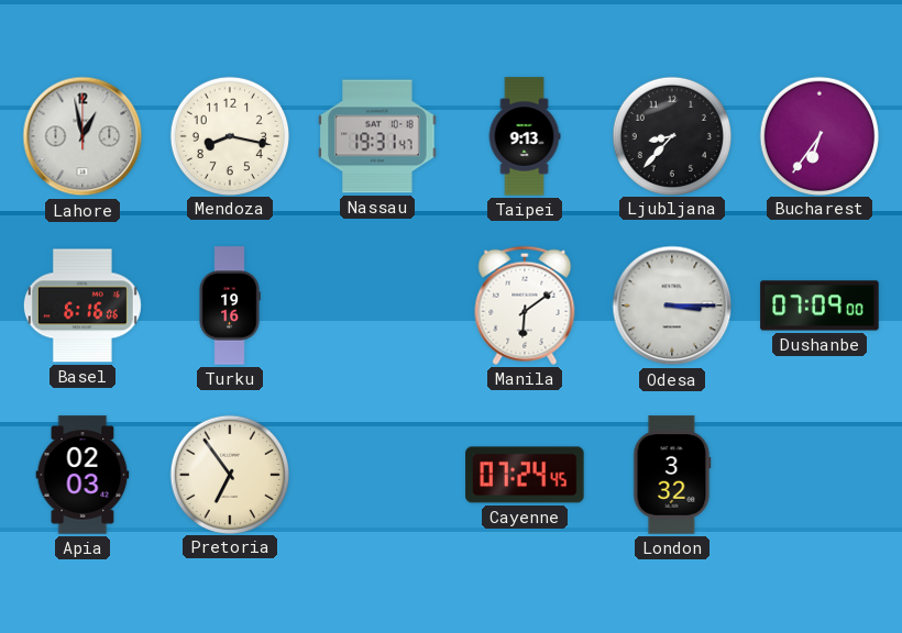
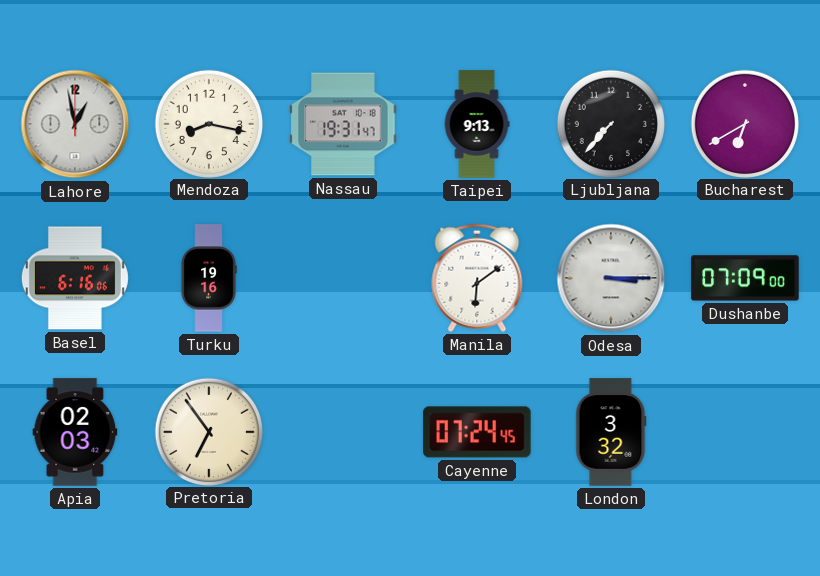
Ljubljana: 8:37 -> 7:37
Bucharest: 6:36 -> 6:40
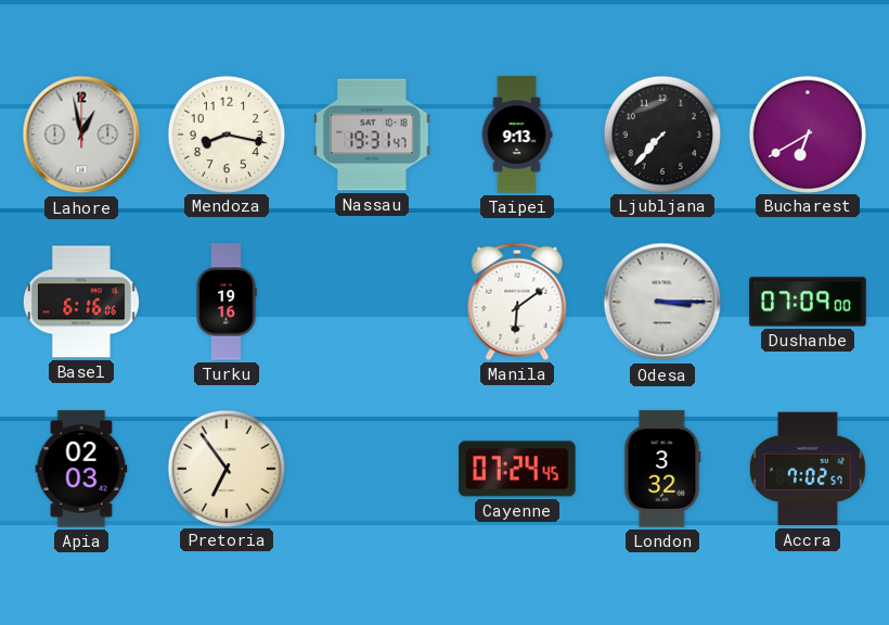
Accra: none -> 7:02
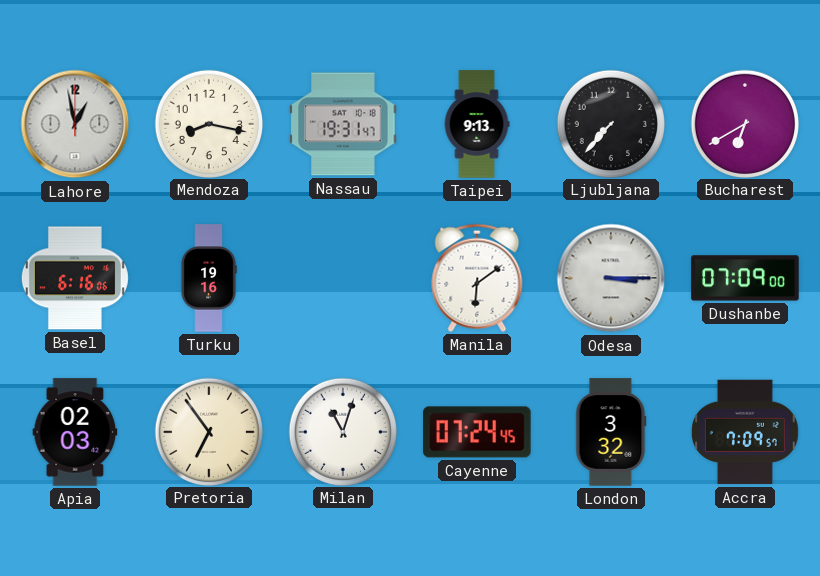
Milan: none -> 11:03
Accra: 7:02 -> 7:09
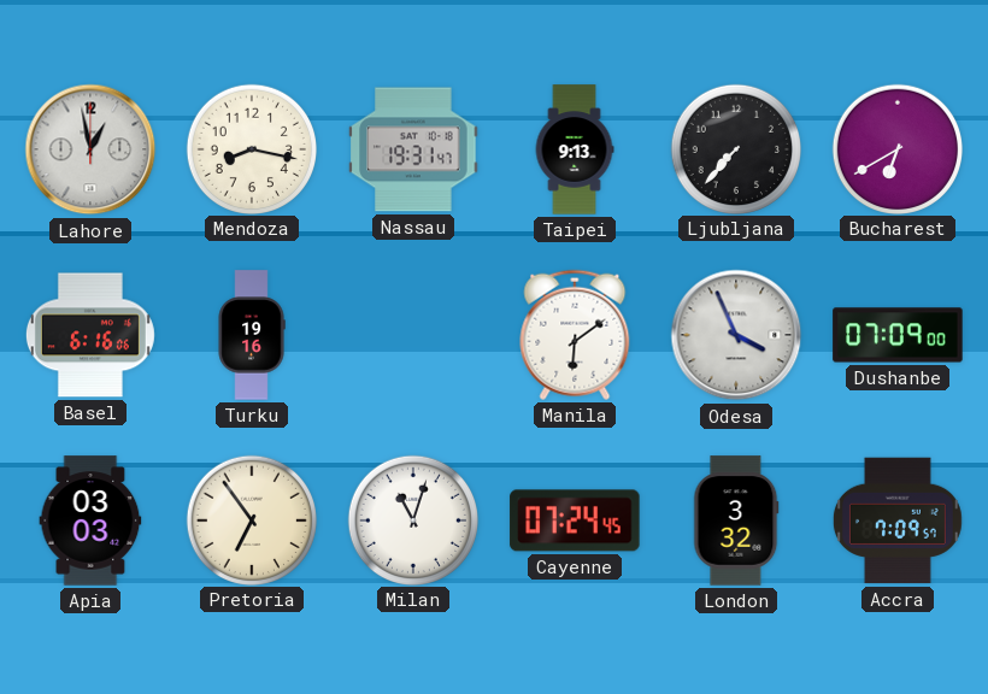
Odesa: 3:15 -> 3:56
Apia: 02:03 -> 03:03
